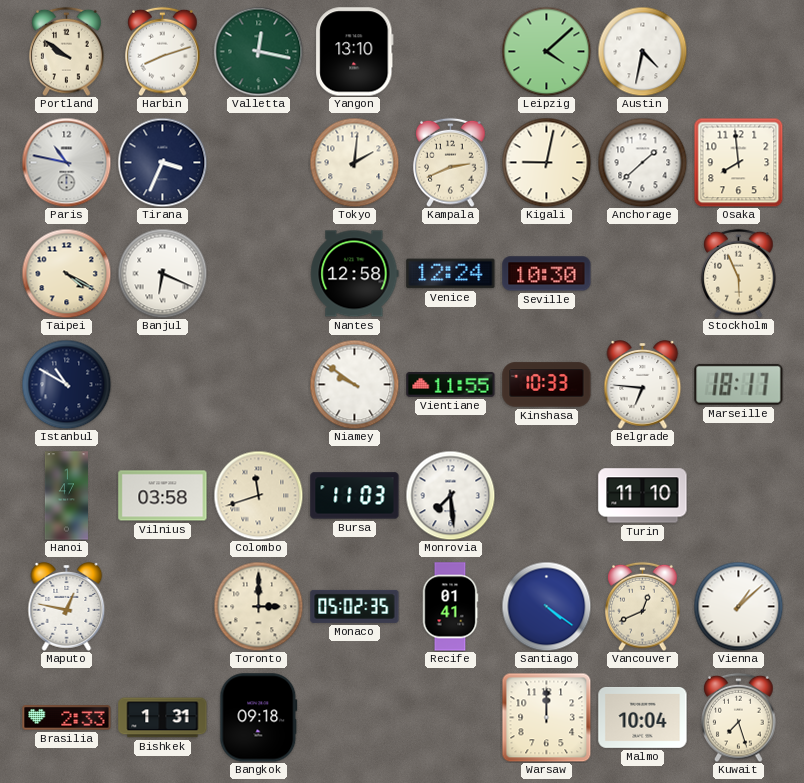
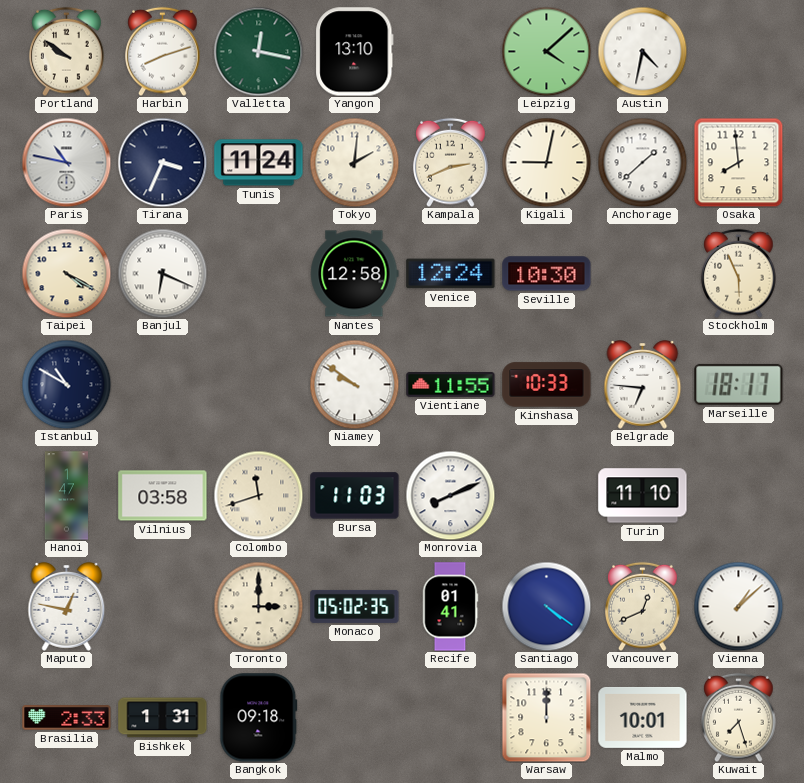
Tunis: none -> 11:24
Monrovia: 7:29 -> 8:11
Malmo: 10:04 -> 10:01
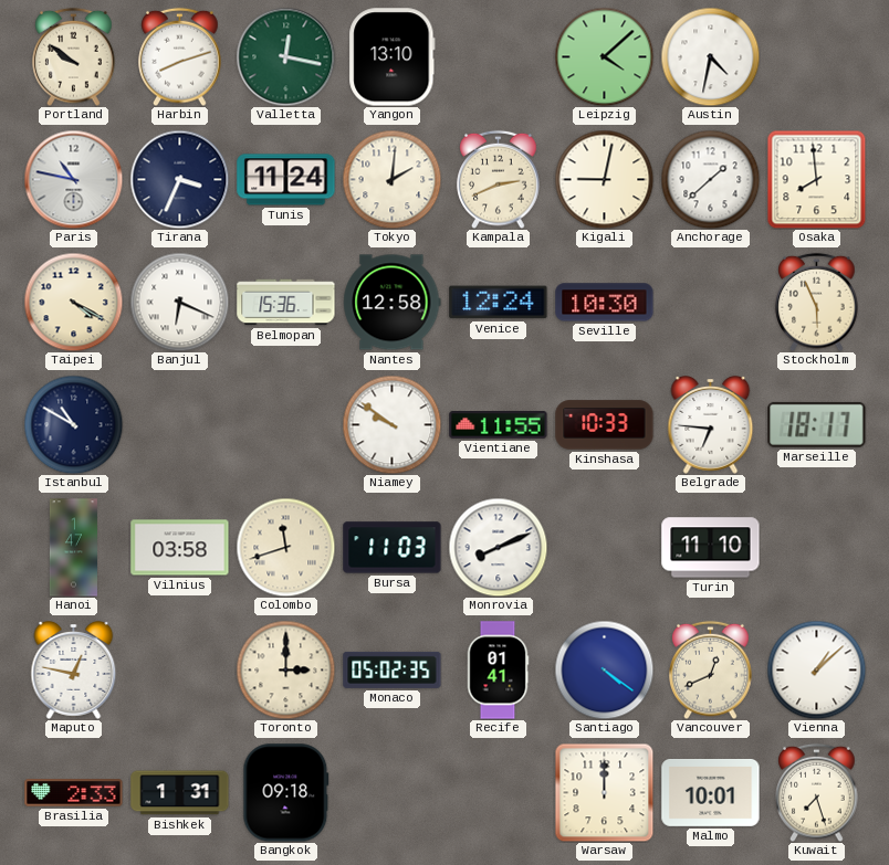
Belmopan: none -> 15:36
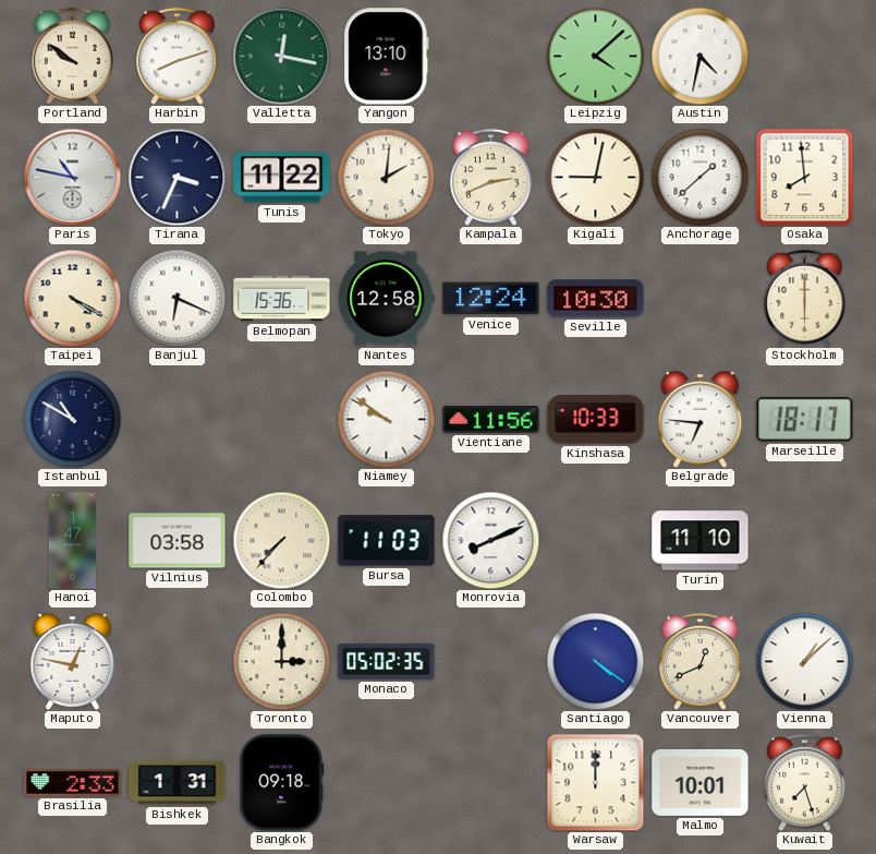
Tunis: 11:24 -> 11:22
Stockholm: 5:56 -> 6:00
Vientiane: 11:55 -> 11:56
Colombo: 11:42 -> 7:37
Recife: 01:41 -> none
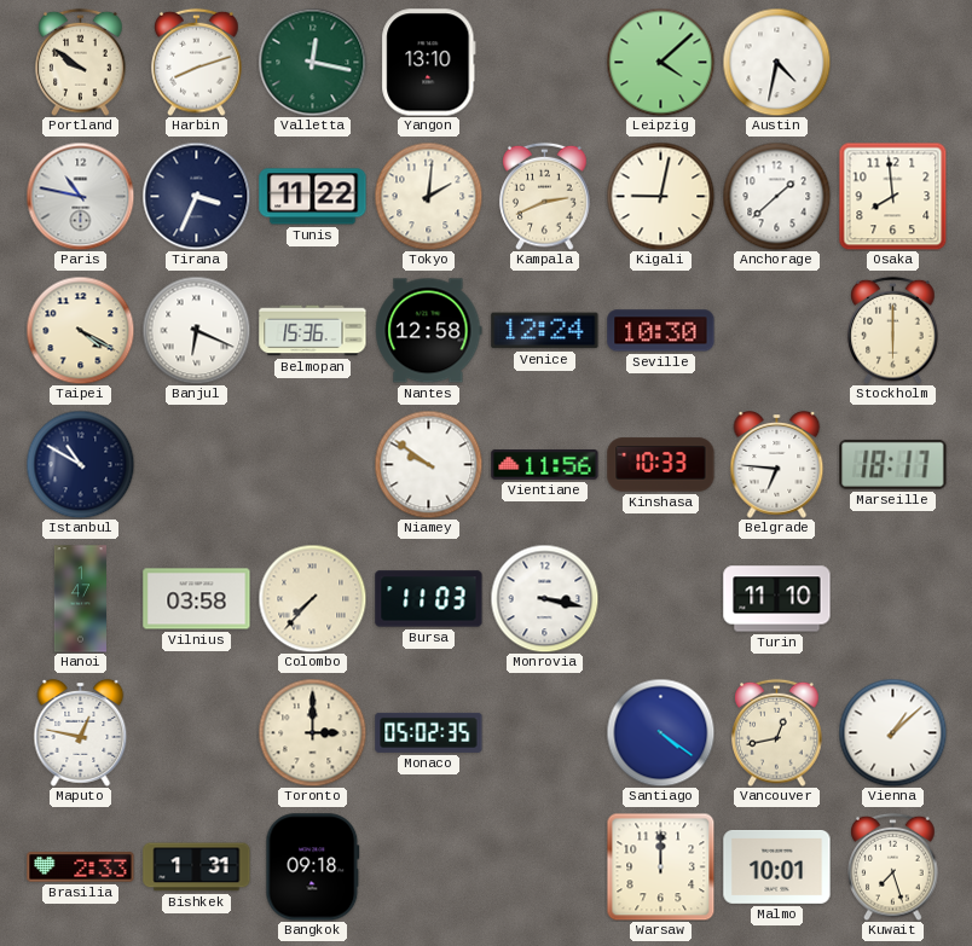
Monrovia: 8:11 -> 3:17
Vancouver: 12:41 -> 12:43
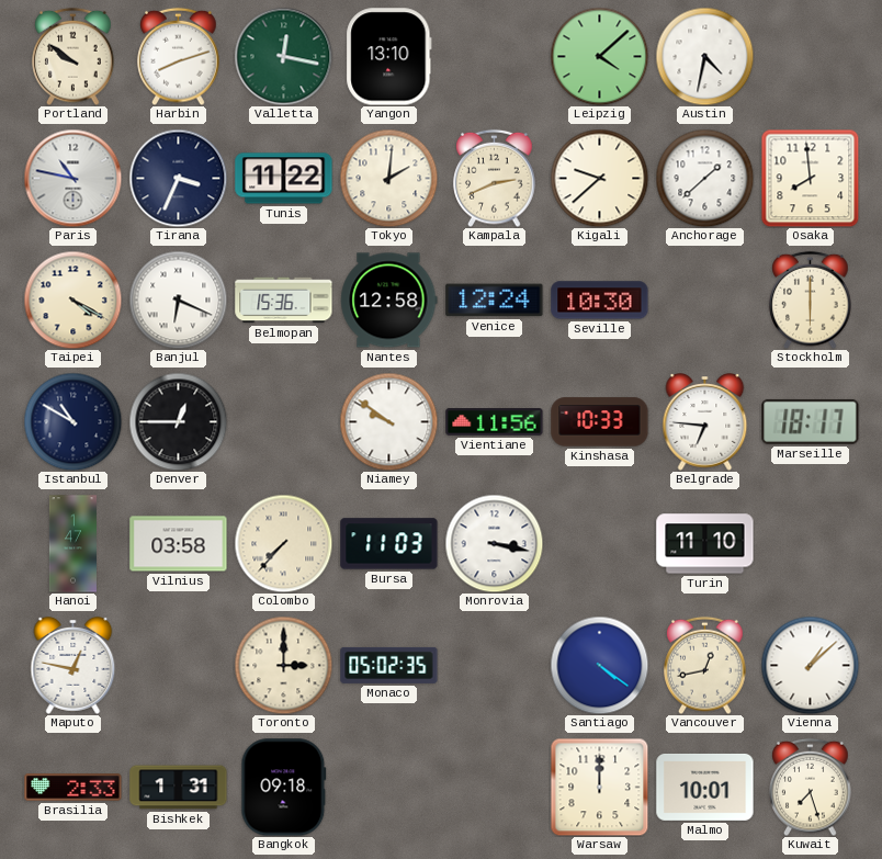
Kigali: 9:02 -> 9:38
Denver: none -> 12:45
